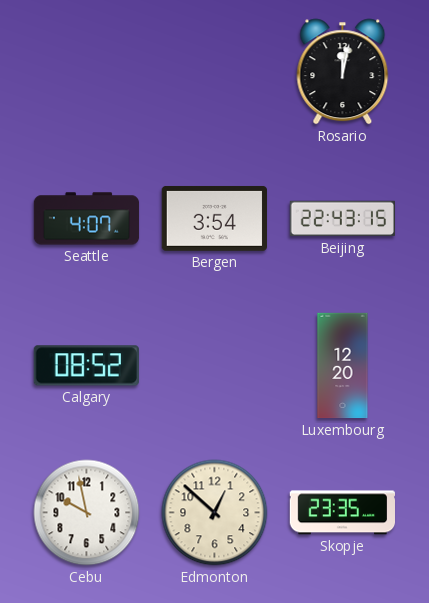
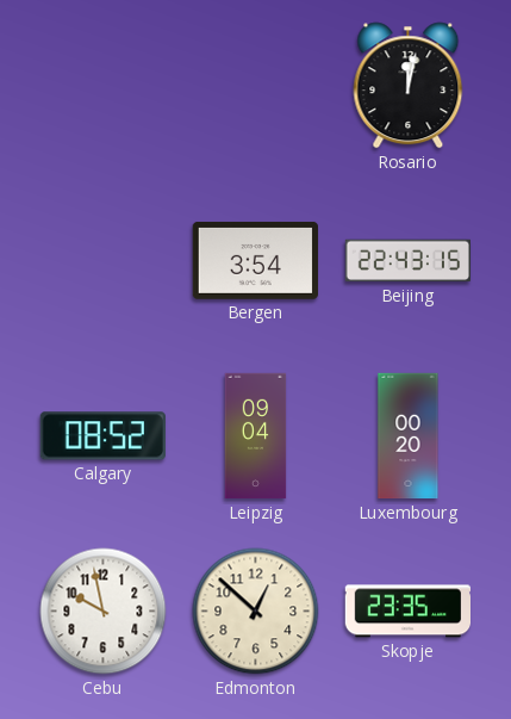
Seattle: 4:07 -> none
Leipzig: none -> 09:04
Luxembourg: 12:20 -> 00:20
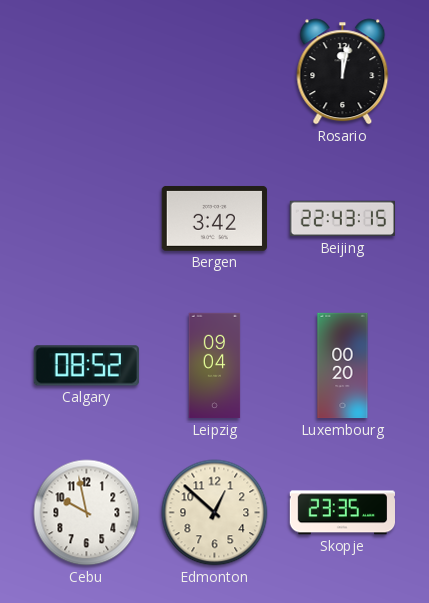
Bergen: 3:54 -> 3:42
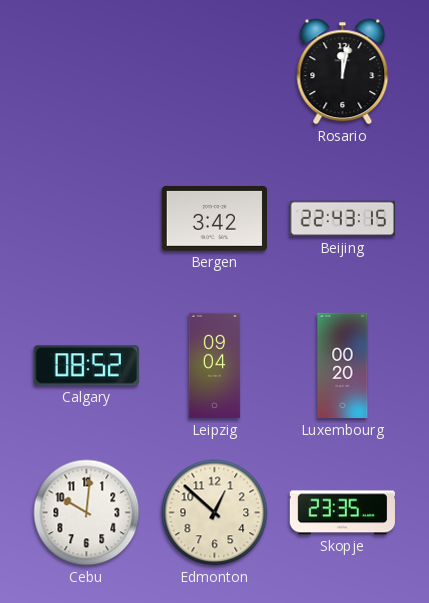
Cebu: 9:58 -> 10:01
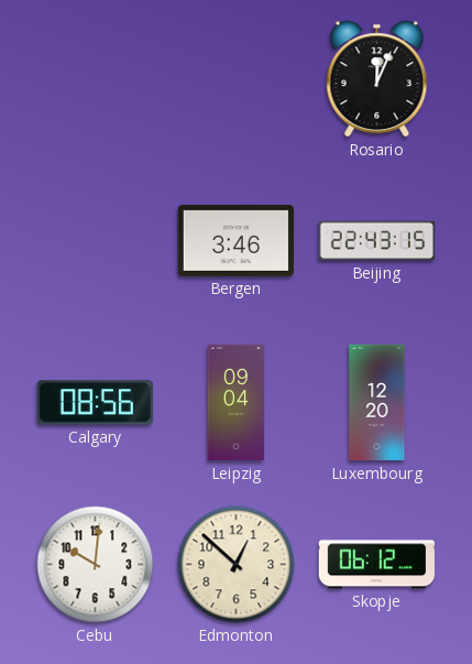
Rosario: 12:02 -> 12:04
Bergen: 3:42 -> 3:46
Calgary: 08:52 -> 08:56
Luxembourg: 00:20 -> 12:20
Skopje: 23:35 -> 06:12
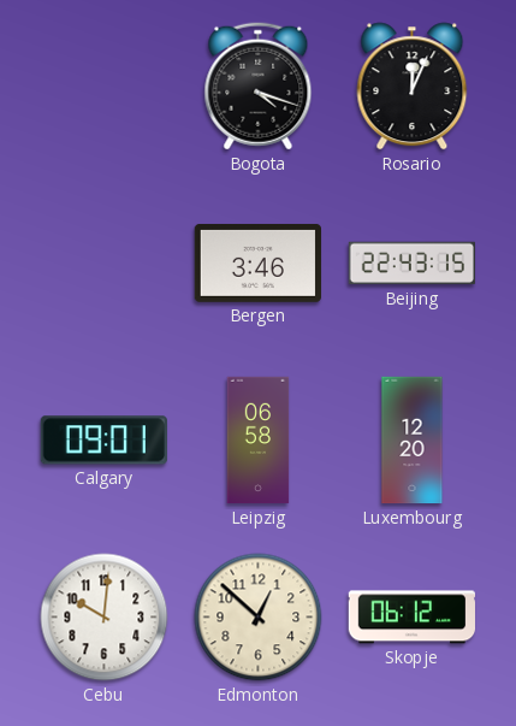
Bogota: none -> 4:18
Calgary: 08:56 -> 09:01
Leipzig: 09:04 -> 06:58
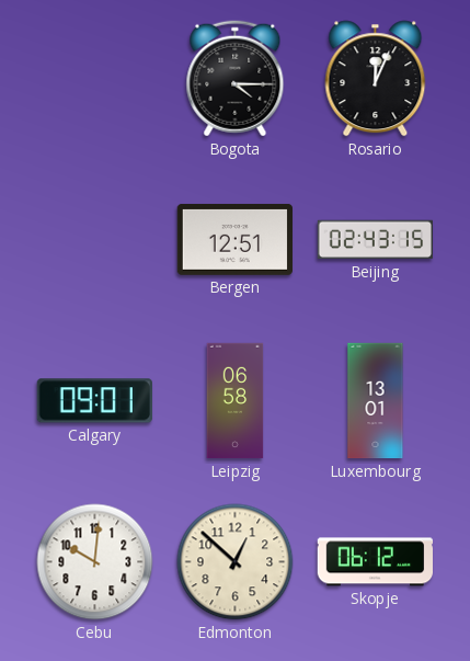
Bogota: 4:18 -> 4:15
Bergen: 3:46 -> 12:51
Beijing: 22:43 -> 02:43
Luxembourg: 12:20 -> 13:01
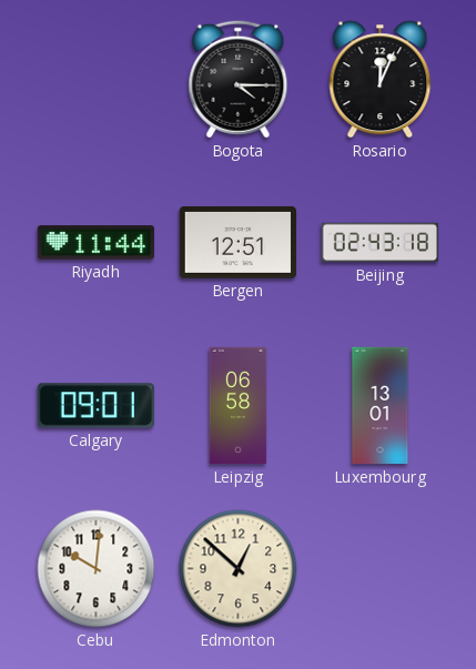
Riyadh: none -> 11:44
Beijing: 02:43:15 -> 02:43:18
Skopje: 06:12 -> none
